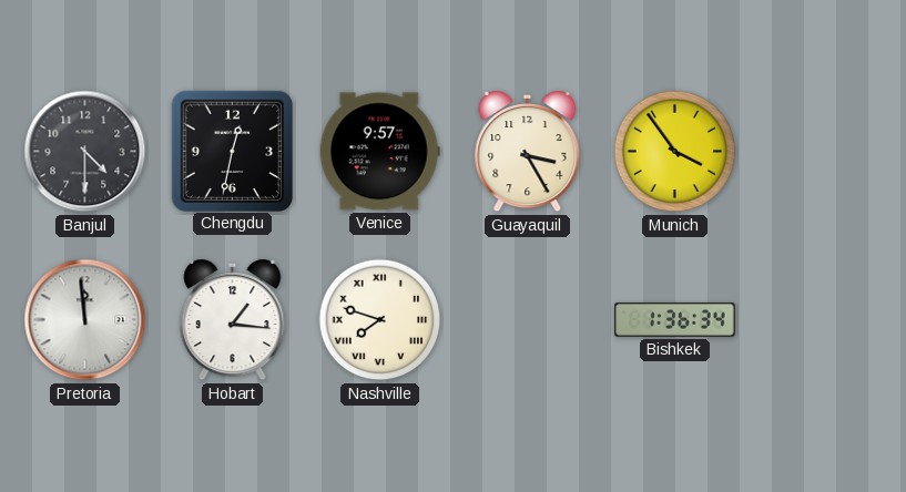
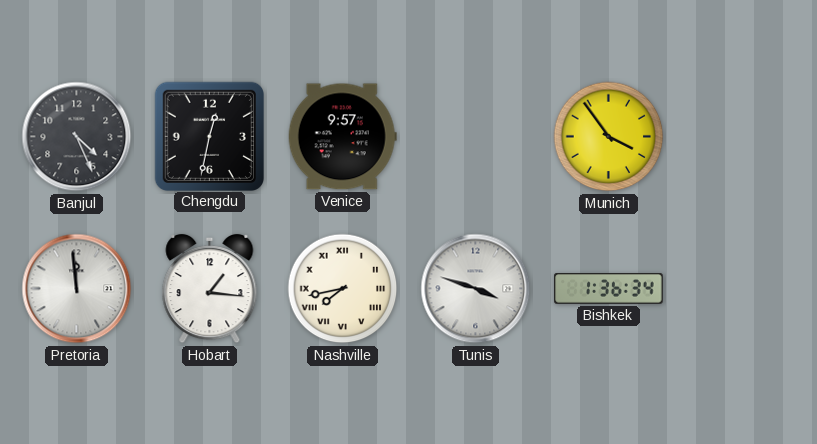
Banjul: 4:30 -> 4:26
Guayaquil: 3:25 -> none
Nashville: 7:48 -> 7:43
Tunis: none -> 3:48
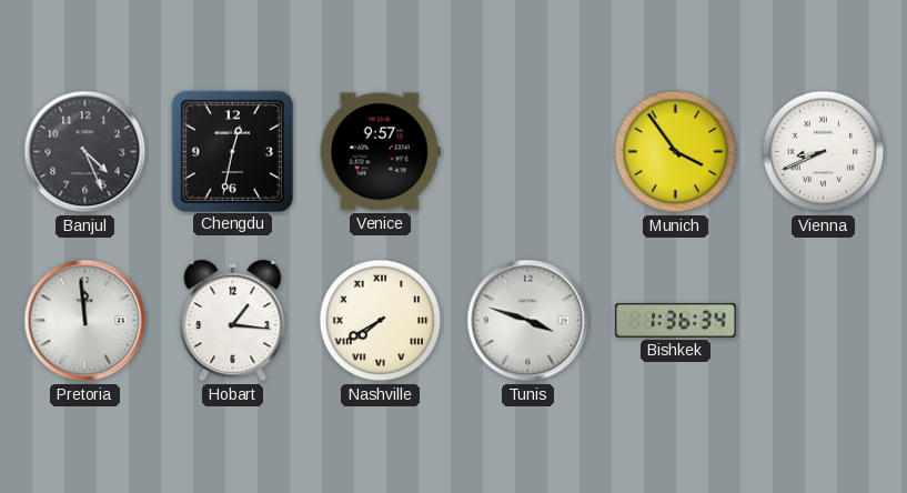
Vienna: none -> 8:41
Nashville: 7:43 -> 7:40
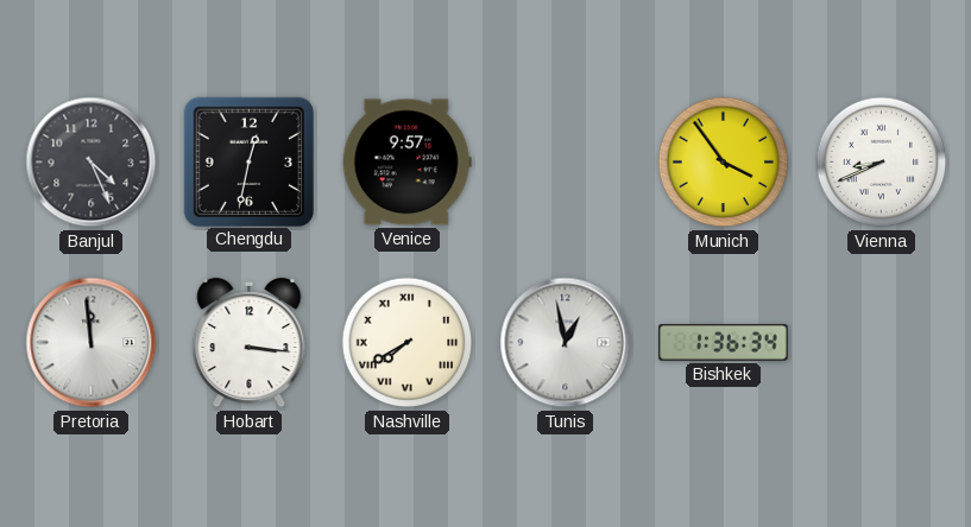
Hobart: 1:16 -> 3:16
Tunis: 3:48 -> 12:58
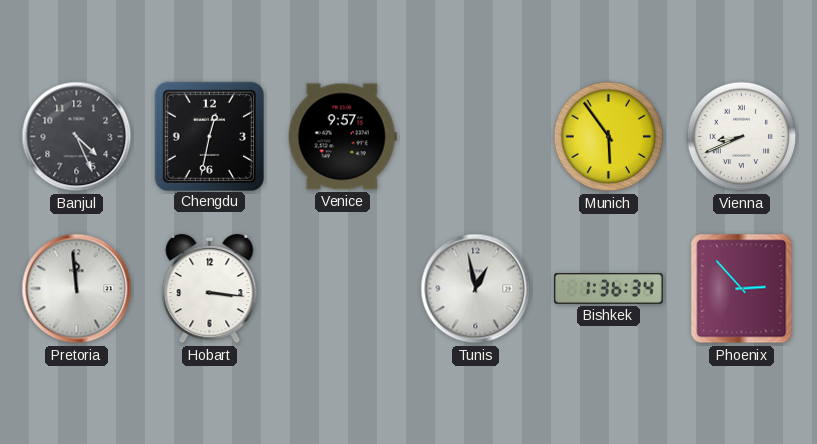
Munich: 3:54 -> 5:54
Nashville: 7:40 -> none
Phoenix: none -> 2:53
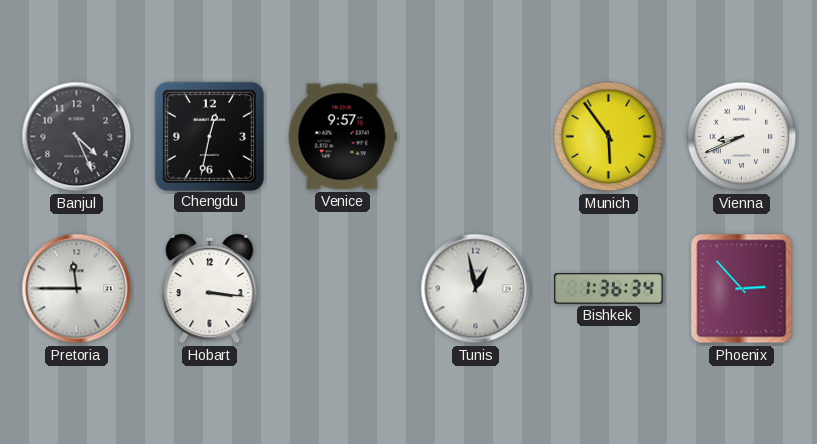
Pretoria: 11:59 -> 11:45
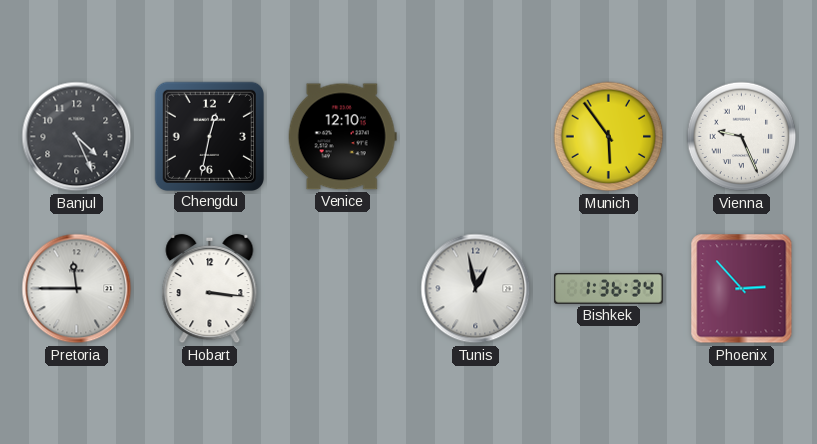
Venice: 9:57 -> 12:10
Vienna: 8:41 -> 9:26
